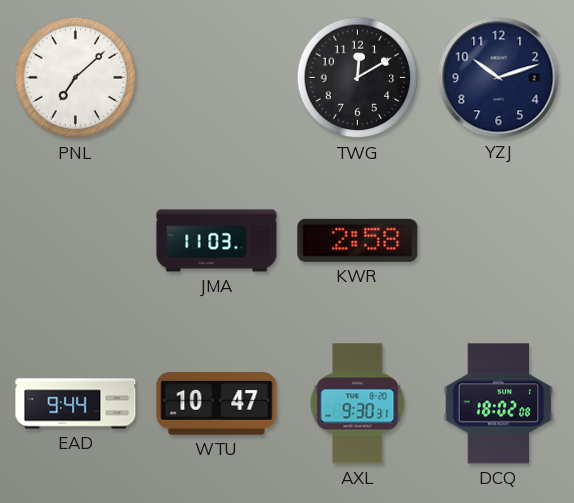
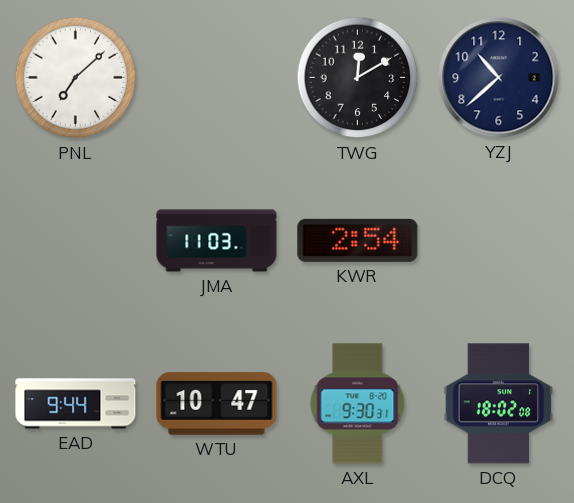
YZJ: 10:12 -> 10:38
KWR: 2:58 -> 2:54
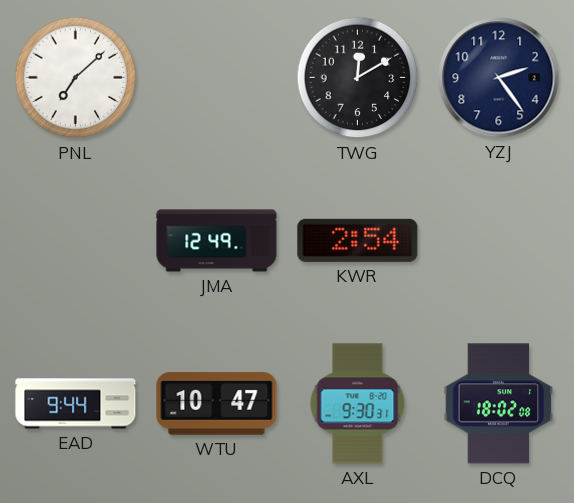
YZJ: 10:38 -> 2:24
JMA: 11:03 -> 12:49
